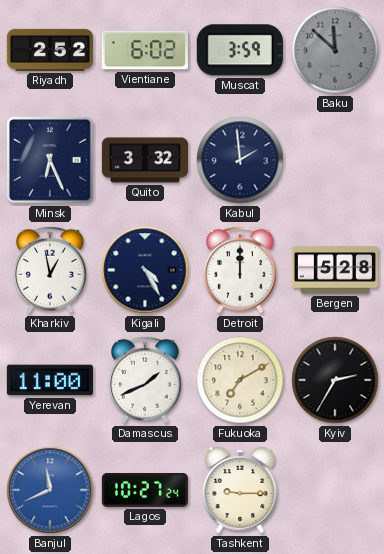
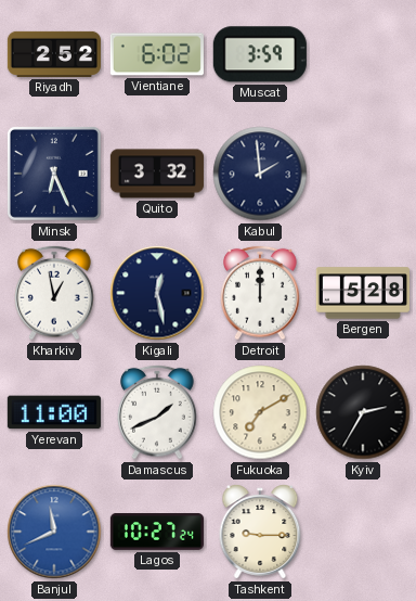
Baku: 11:52 -> none
Kigali: 4:25 -> 12:28
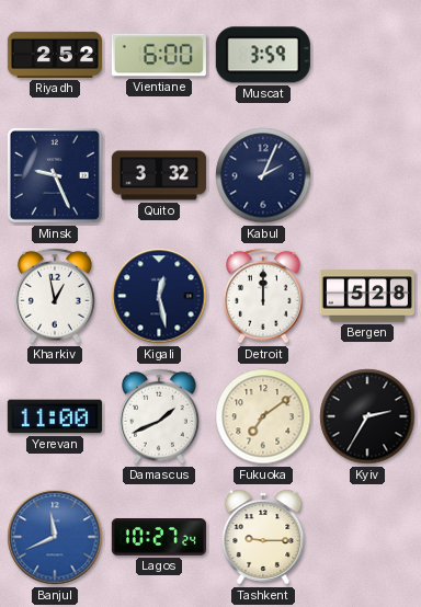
Vientiane: 6:02 -> 6:00
Minsk: 6:26 -> 9:26
Kabul: 1:59 -> 2:04
Fukuoka: 7:10 -> 7:09
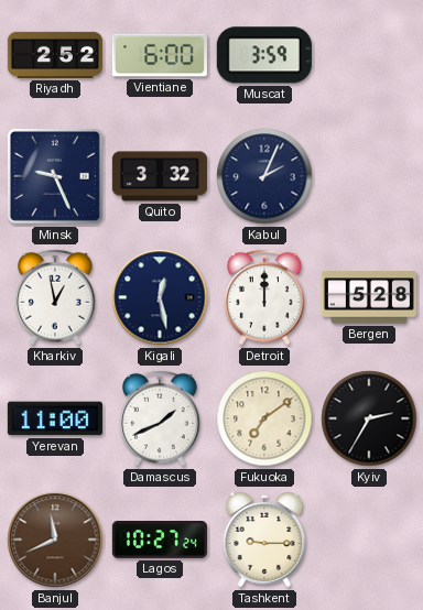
Banjul dial: blue -> brown
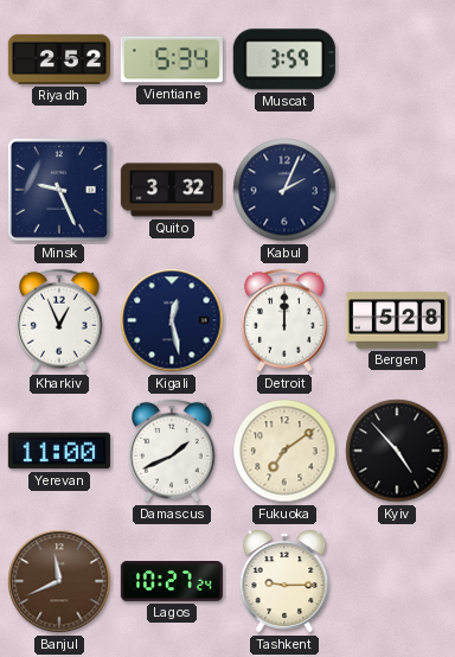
Vientiane: 6:00 -> 5:34
Kharkiv: 12:58 -> 12:56
Kyiv: 2:35 -> 4:53
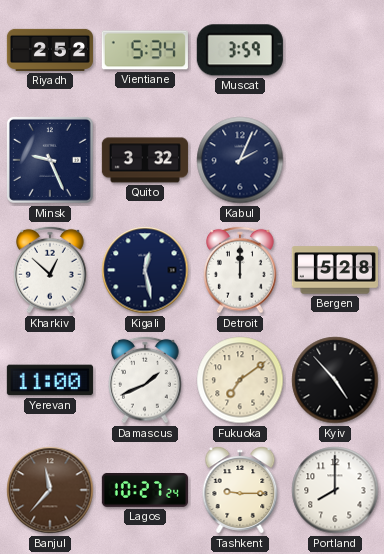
Kharkiv: 12:56 -> 12:52
Banjul: 11:41 -> 11:37
Portland: none -> 8:00
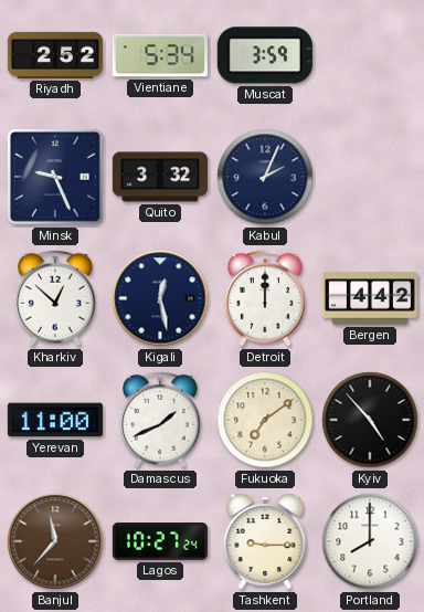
Bergen: 5:28 -> 4:42
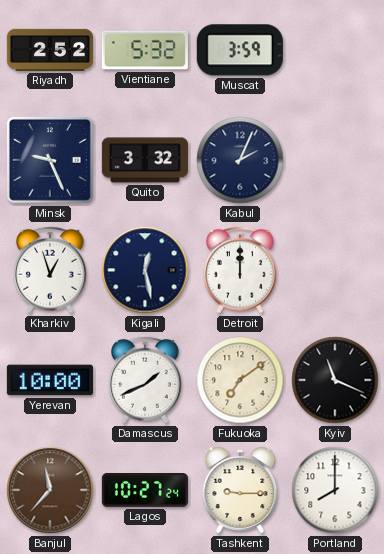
Vientiane: 5:34 -> 5:32
Kharkiv: 12:52 -> 12:57
Bergen: 4:42 -> none
Yerevan: 11:00 -> 10:00
Kyiv: 4:53 -> 11:19
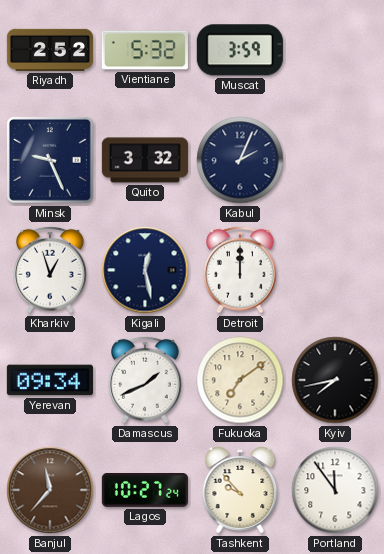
Yerevan: 10:00 -> 09:34
Kyiv: 11:19 -> 7:43
Tashkent: 9:15 -> 9:53
Portland: 8:00 -> 11:54
